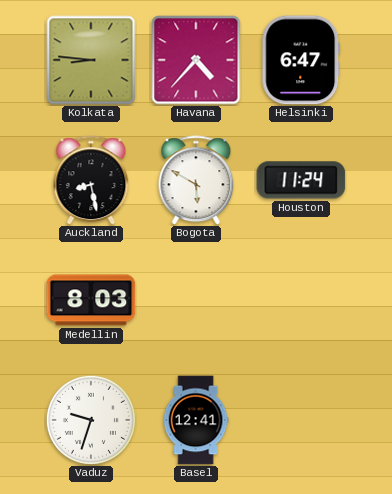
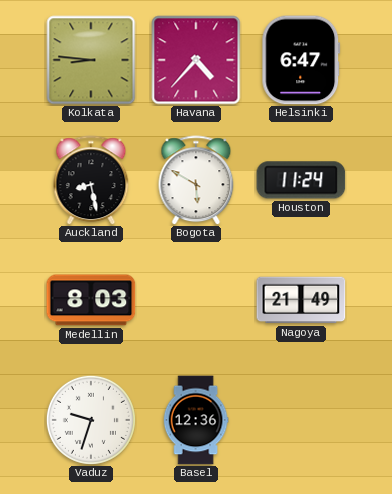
Nagoya: none -> 21:49
Basel: 12:41 -> 12:36
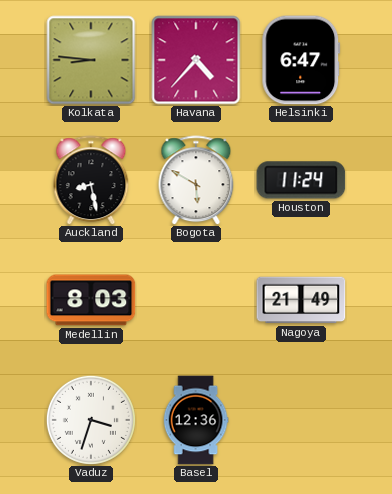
Vaduz: 9:33 -> 3:33
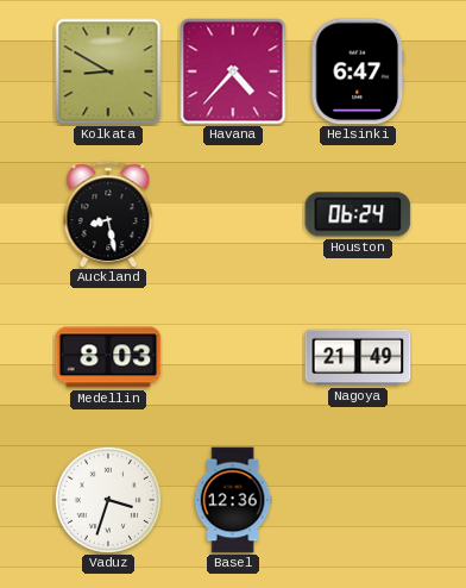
Kolkata: 8:46 -> 8:50
Bogota: 5:50 -> none
Houston: 11:24 -> 06:24
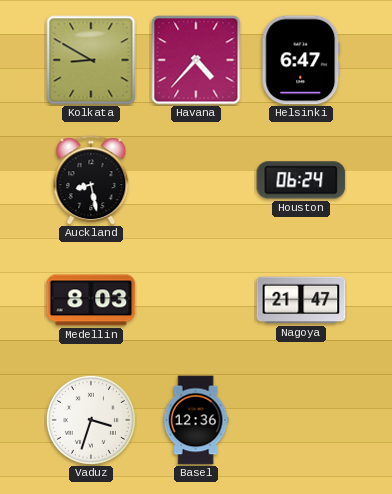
Nagoya: 21:49 -> 21:47
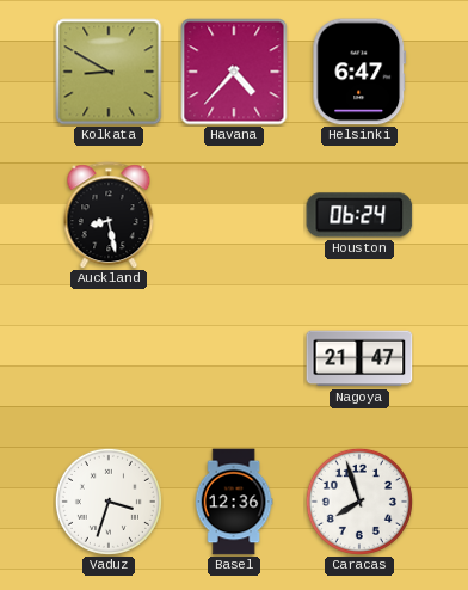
Medellin: 8:03 -> none
Caracas: none -> 7:57
